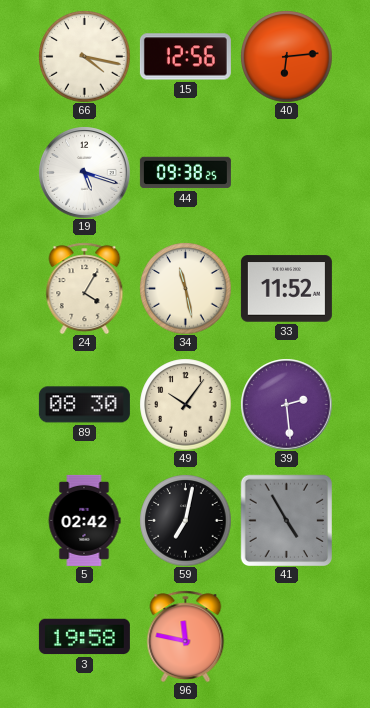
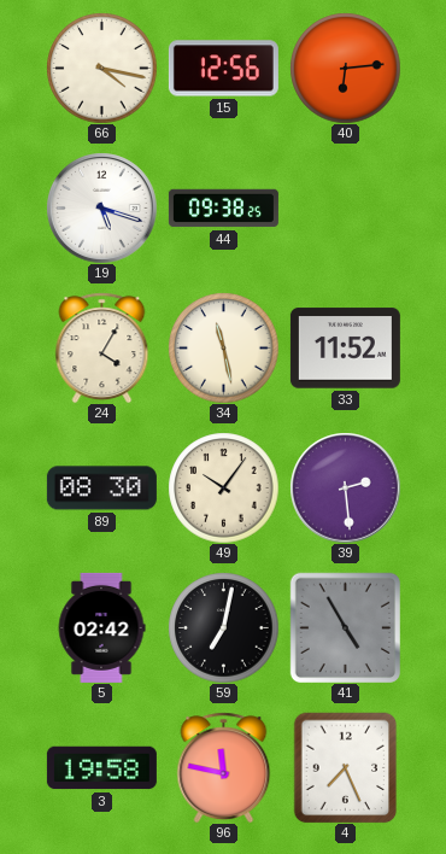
4: none -> 7:26
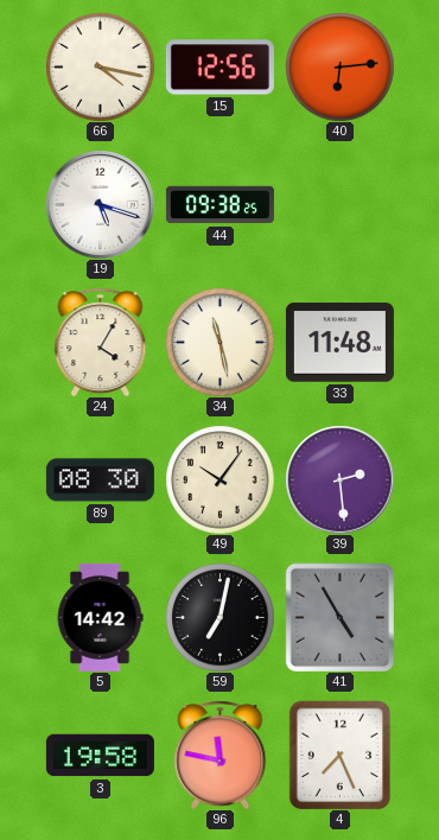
33: 11:52 -> 11:48
5: 02:42 -> 14:42
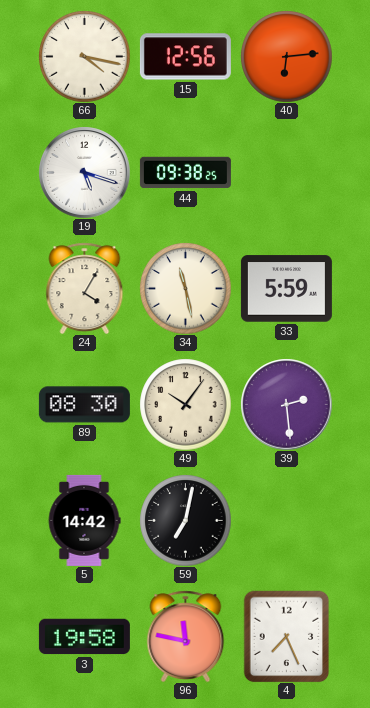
33: 11:48 -> 5:59
41: 4:55 -> none
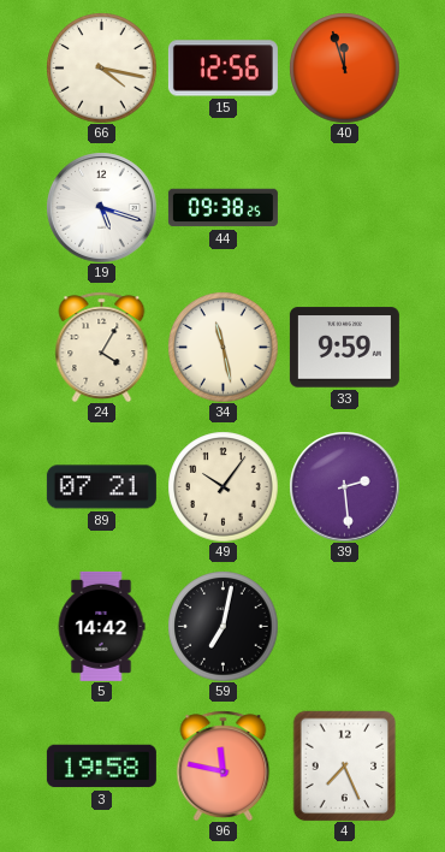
40: 6:14 -> 11:57
33: 5:59 -> 9:59
89: 08:30 -> 07:21
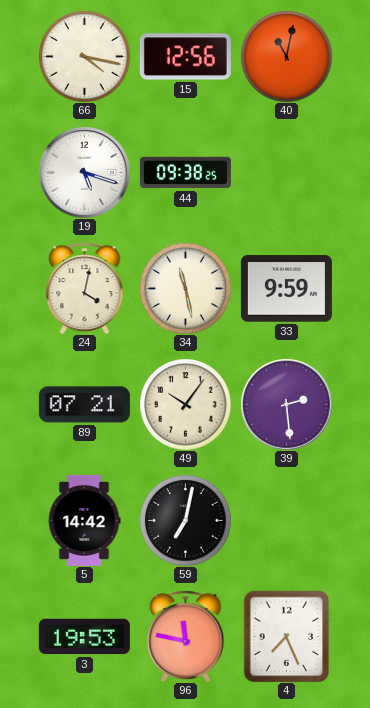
40: 11:57 -> 11:02
24: 4:05 -> 4:02
3: 19:58 -> 19:53
